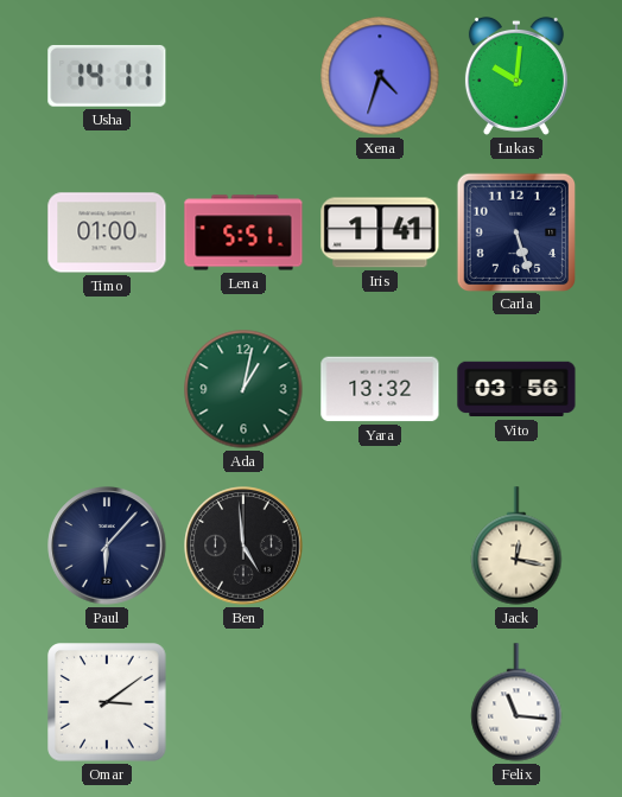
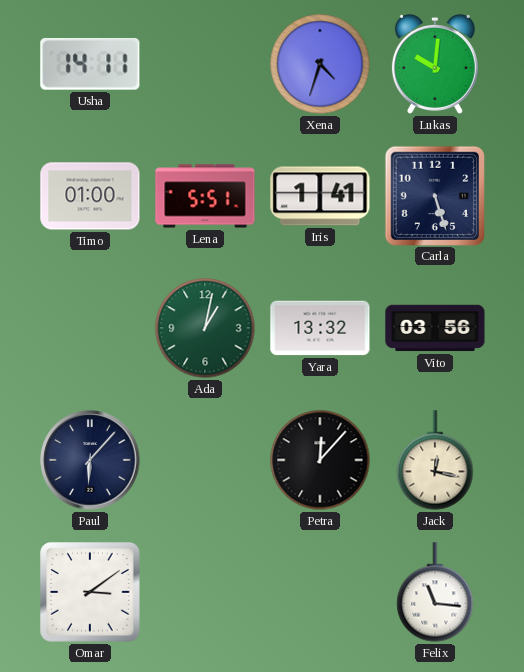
Ben: 4:59 -> none
Petra: none -> 12:07
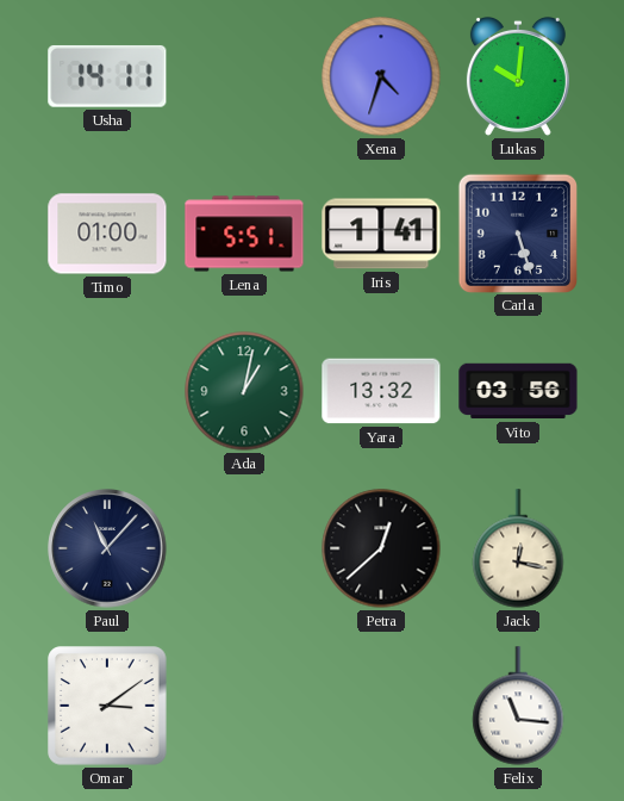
Paul: 6:07 -> 11:07
Petra: 12:07 -> 12:38
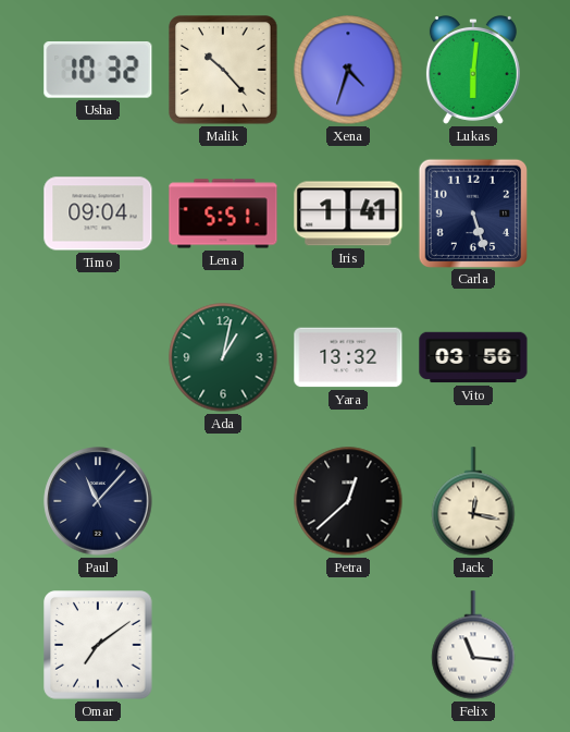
Usha: 14:11 -> 10:32
Malik: none -> 10:23
Lukas: 10:01 -> 6:01
Timo: 01:00 -> 09:04
Omar: 3:09 -> 7:09
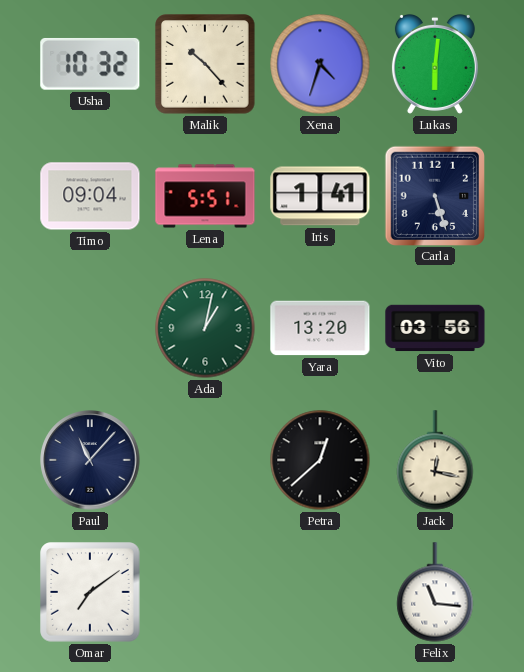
Yara: 13:32 -> 13:20
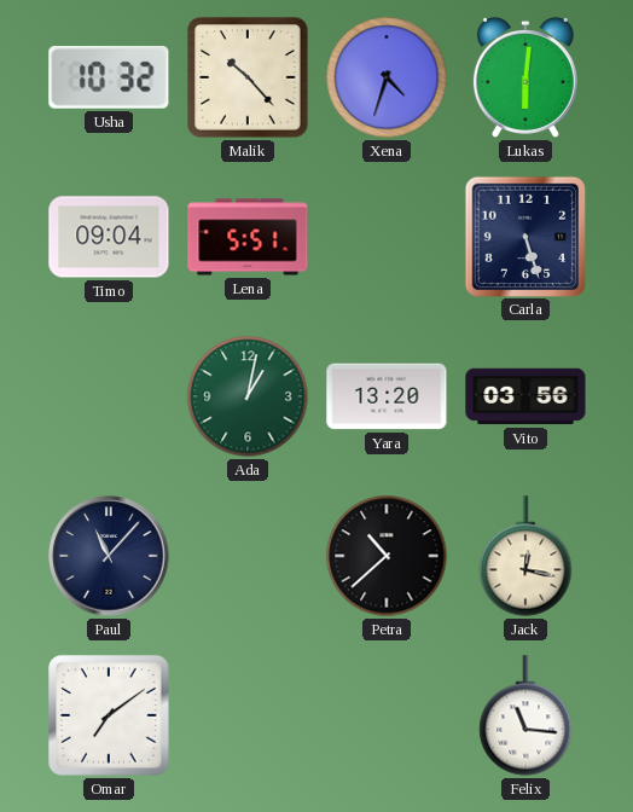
Iris: 1:41 -> none
Petra: 12:38 -> 10:38
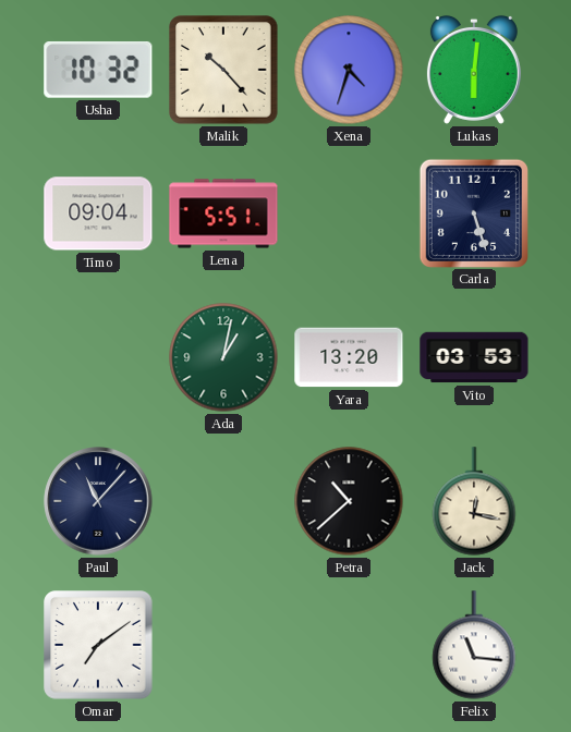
Vito: 03:56 -> 03:53
